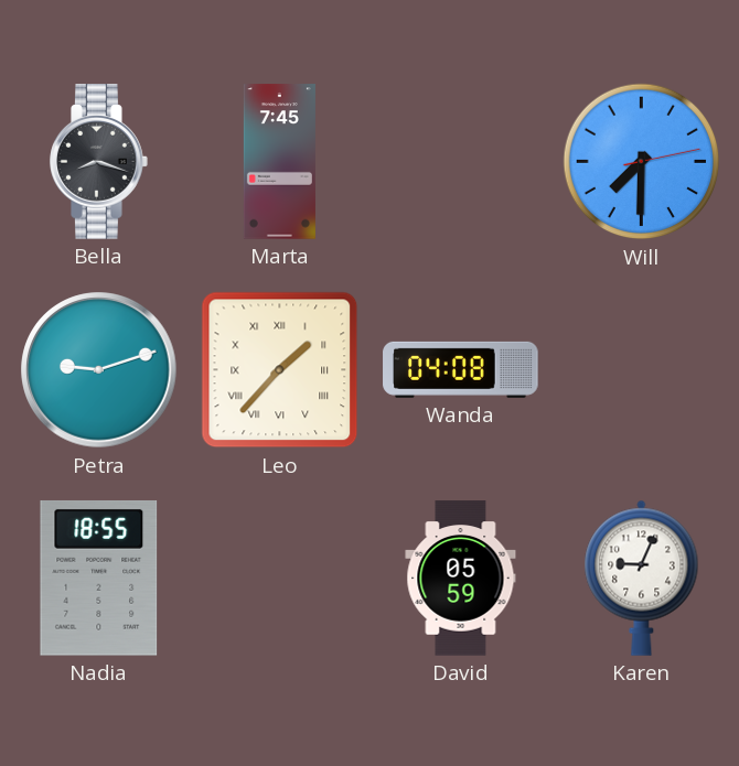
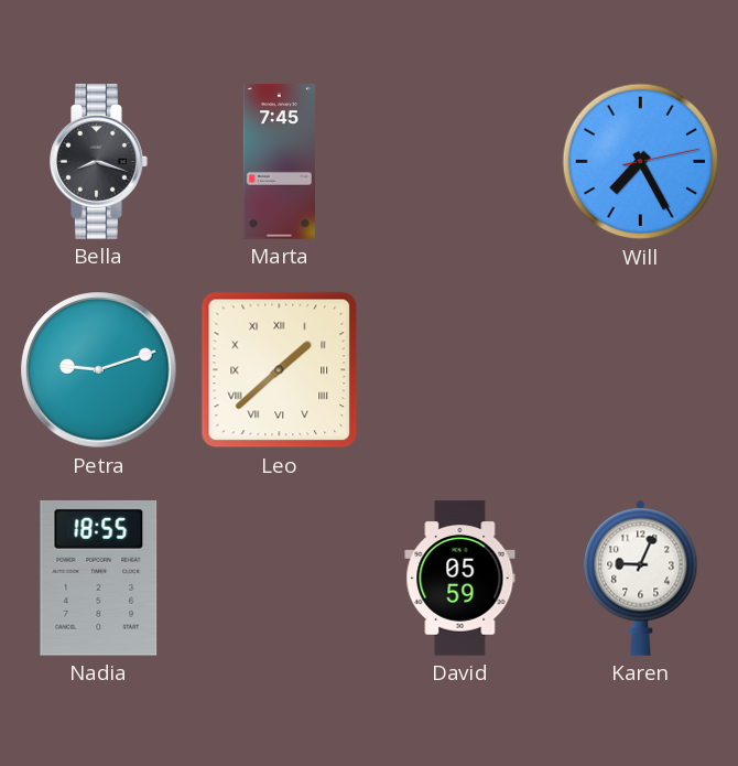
Will: 7:30 -> 7:25
Leo: 1:37 -> 1:38
Wanda: 04:08 -> none
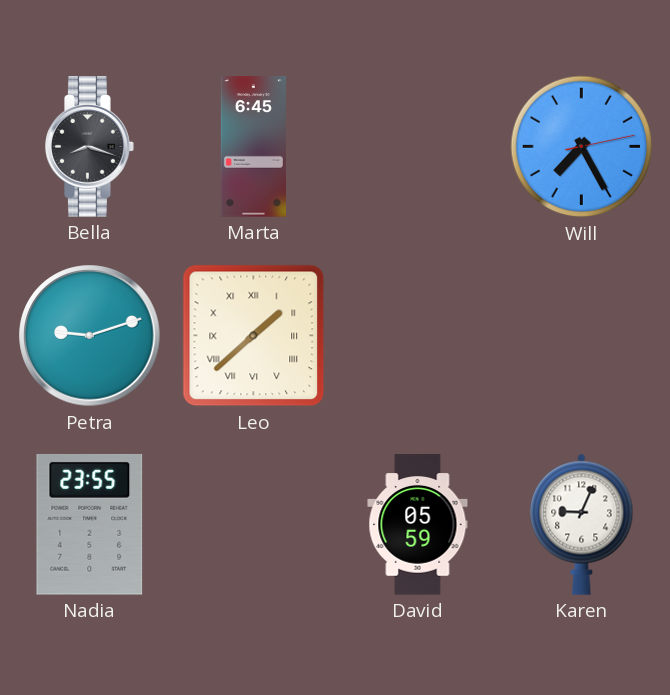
Marta: 7:45 -> 6:45
Nadia: 18:55 -> 23:55
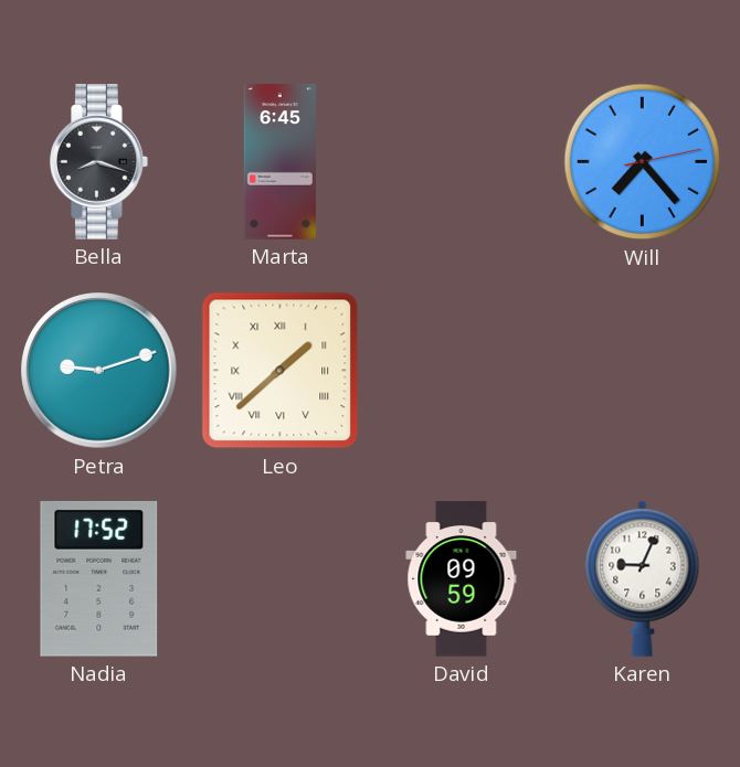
Will: 7:25 -> 7:23
Nadia: 23:55 -> 17:52
David: 05:59 -> 09:59
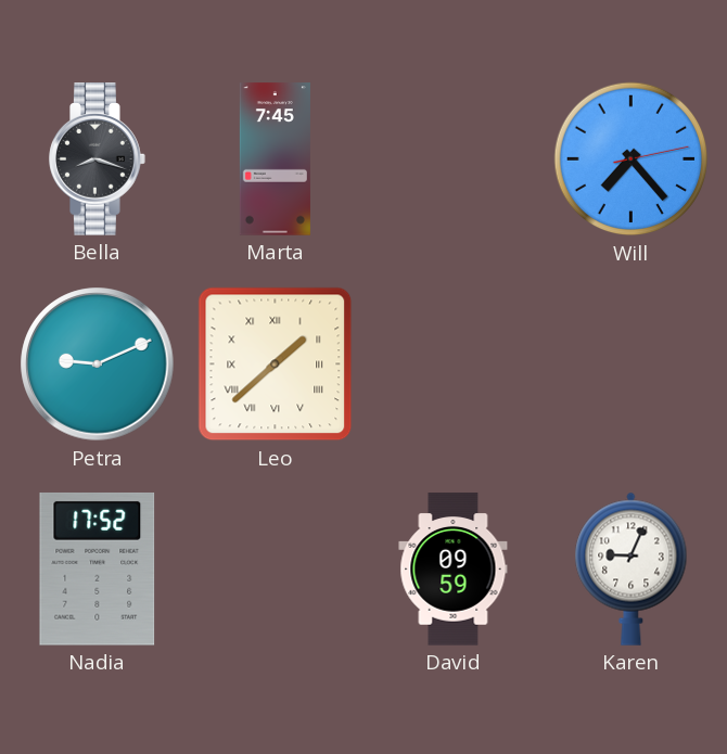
Marta: 6:45 -> 7:45
Petra: 9:12 -> 9:11
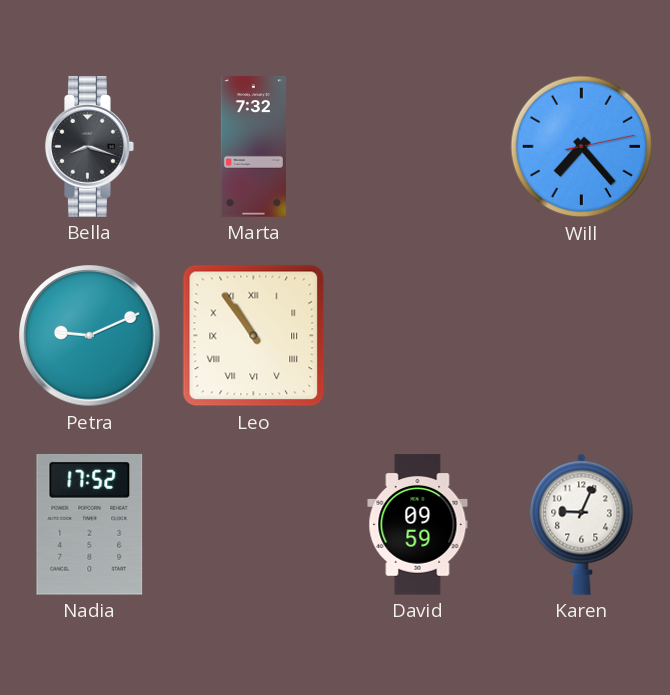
Marta: 7:45 -> 7:32
Leo: 1:38 -> 10:54
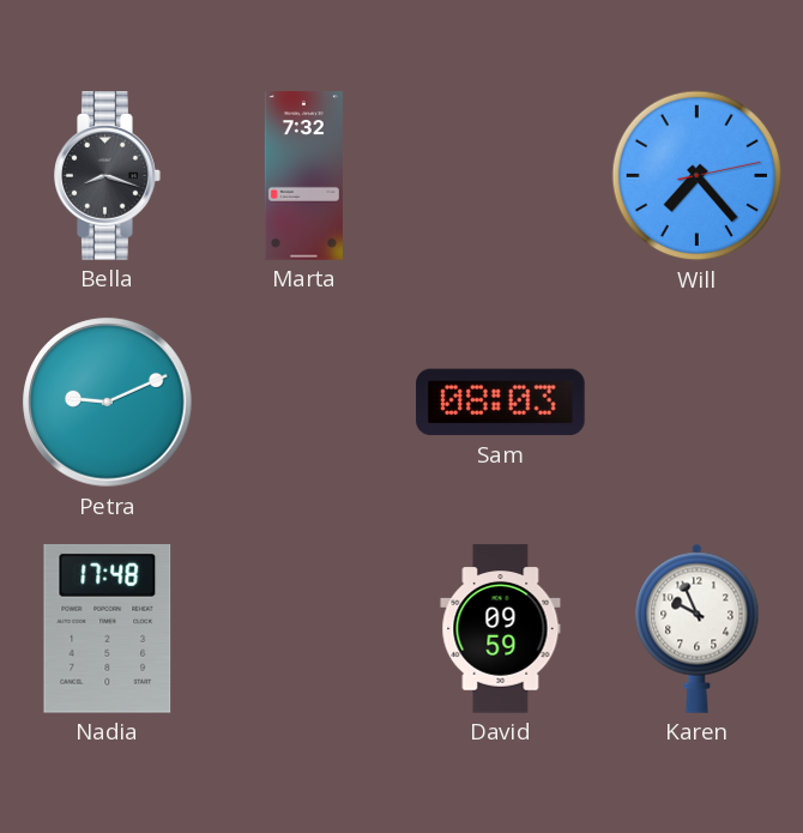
Leo: 10:54 -> none
Sam: none -> 08:03
Nadia: 17:52 -> 17:48
Karen: 9:04 -> 9:56
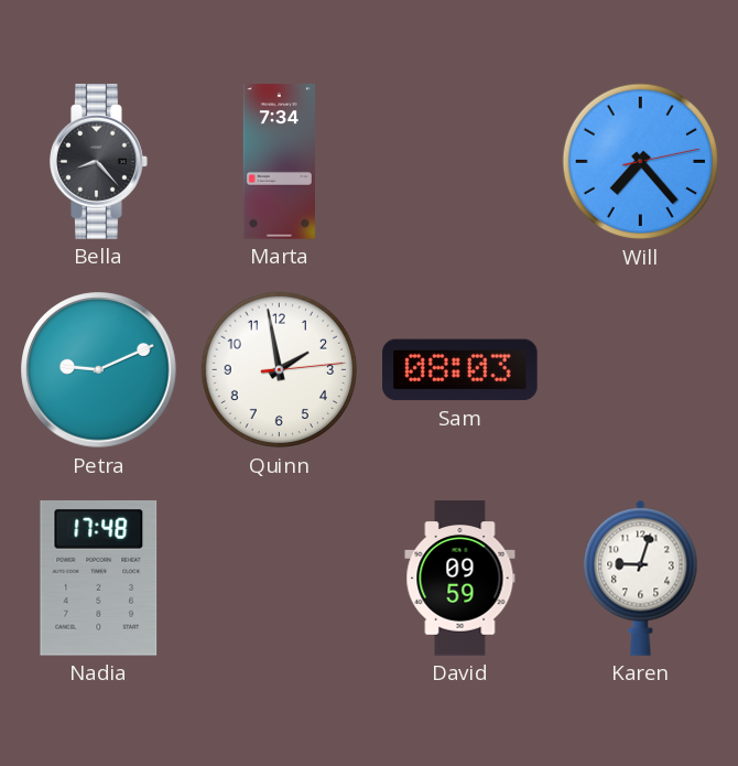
Bella: 8:18 -> 8:23
Marta: 7:32 -> 7:34
Quinn: none -> 1:58
Karen: 9:56 -> 9:03
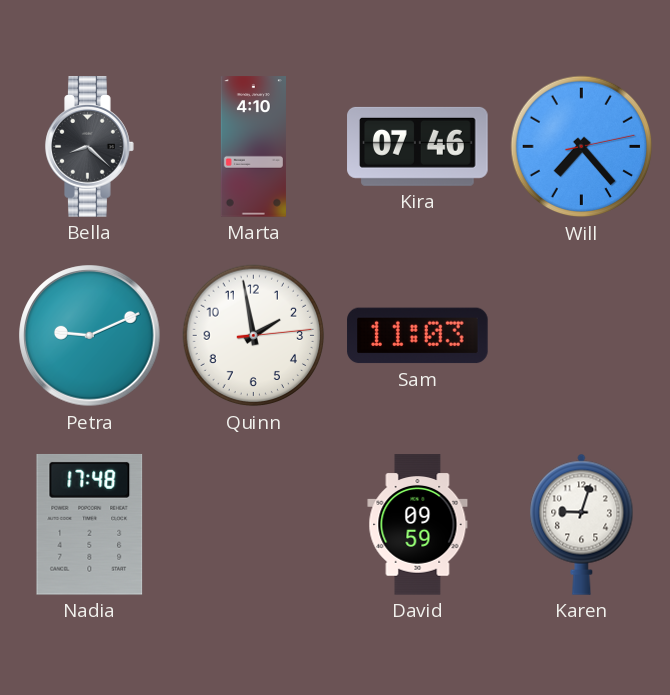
Bella: 8:23 -> 8:22
Marta: 7:34 -> 4:10
Kira: none -> 07:46
Sam: 08:03 -> 11:03
